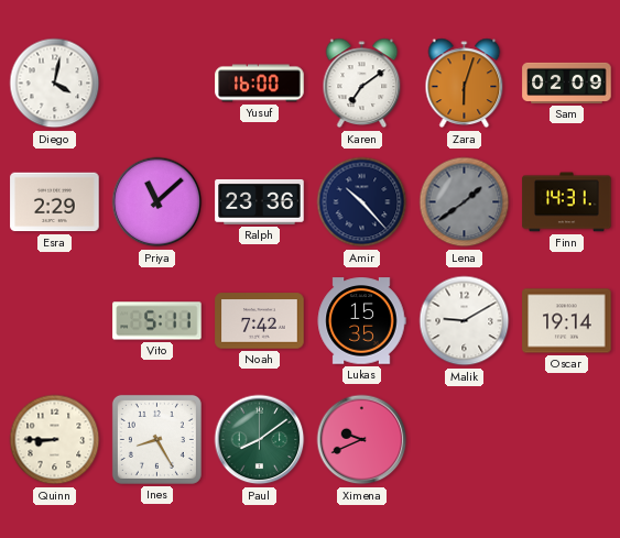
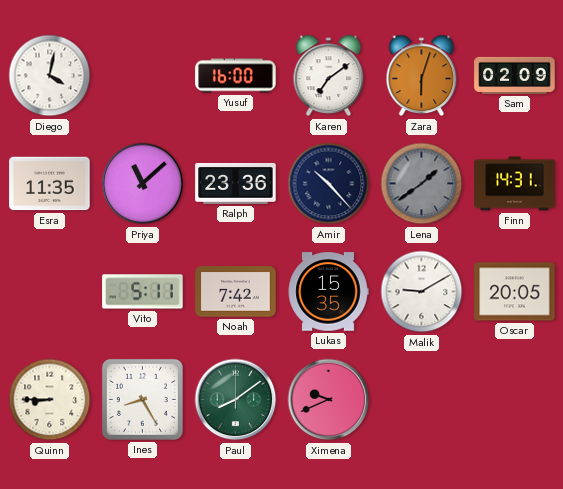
Esra: 2:29 -> 11:35
Oscar: 19:14 -> 20:05
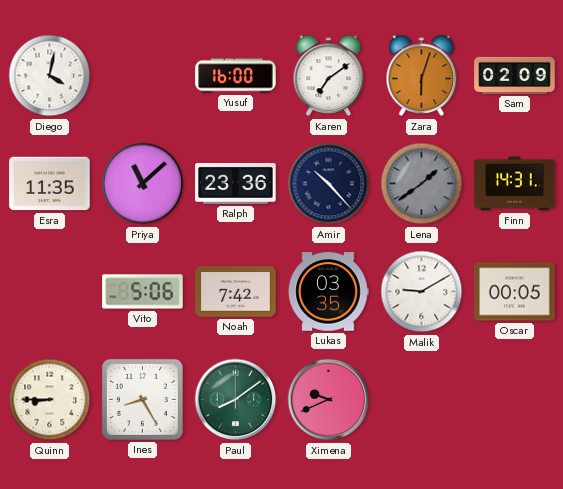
Vito: 5:11 -> 5:06
Lukas: 15:35 -> 03:35
Oscar: 20:05 -> 00:05
